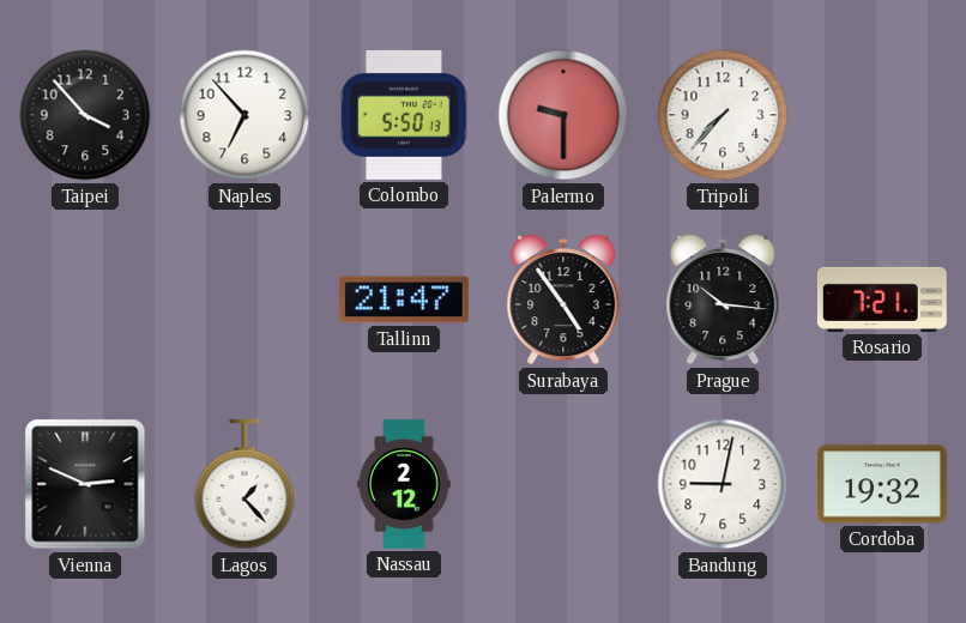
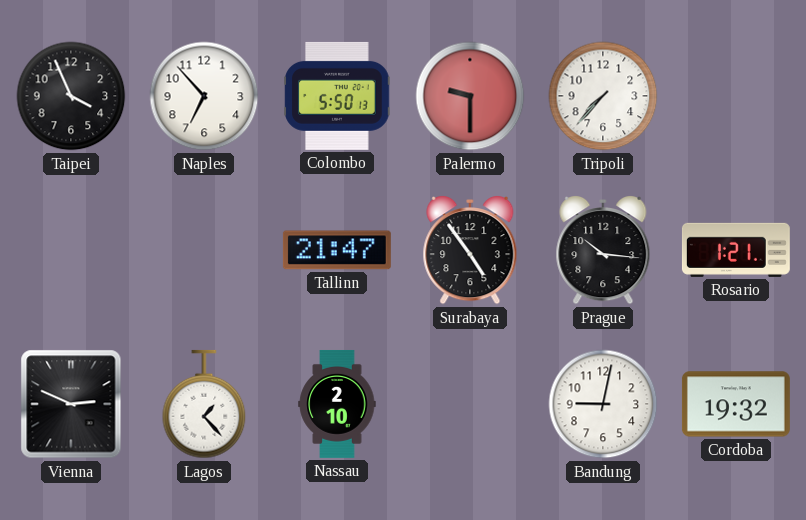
Taipei: 3:53 -> 3:56
Rosario: 7:21 -> 1:21
Nassau: 2:12 -> 2:10
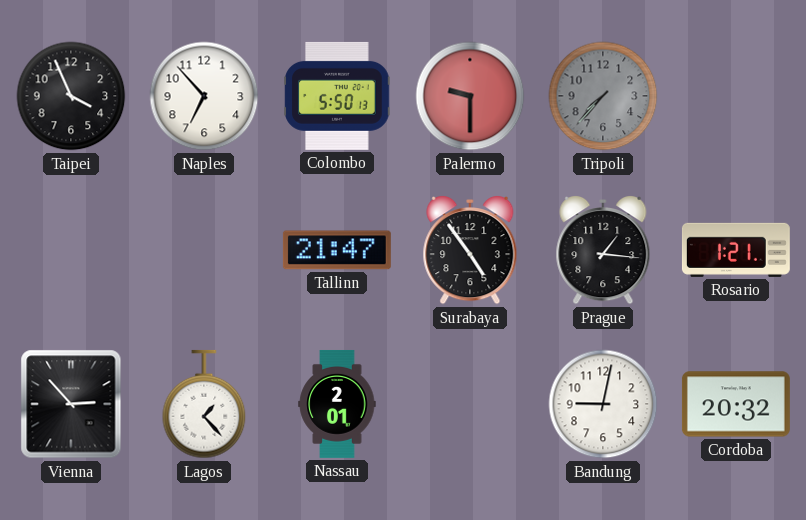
Tripoli dial: white -> grey
Prague: 10:16 -> 1:16
Vienna: 2:49 -> 2:53
Nassau: 2:10 -> 2:01
Cordoba: 19:32 -> 20:32
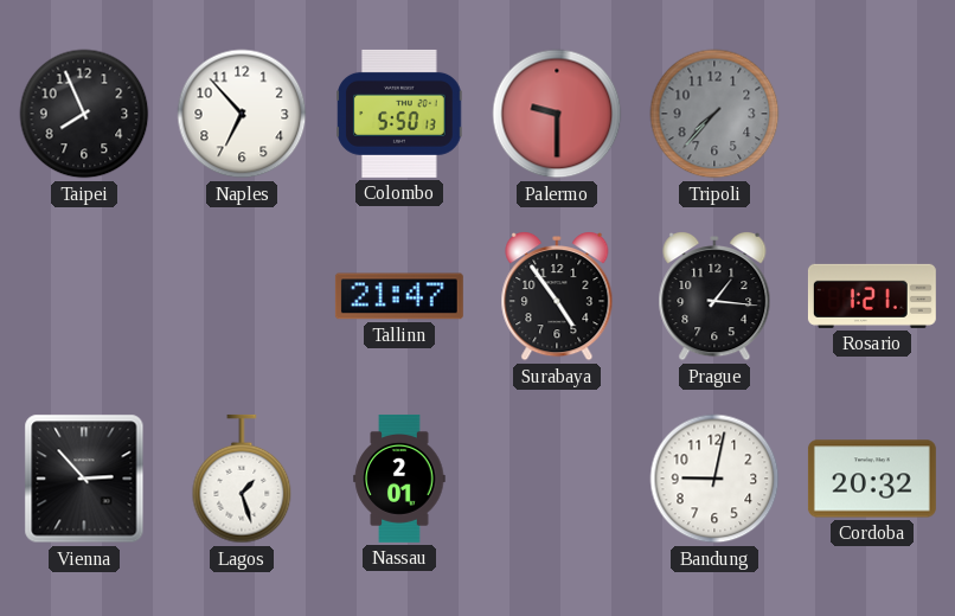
Taipei: 3:56 -> 7:56
Lagos: 1:23 -> 1:27
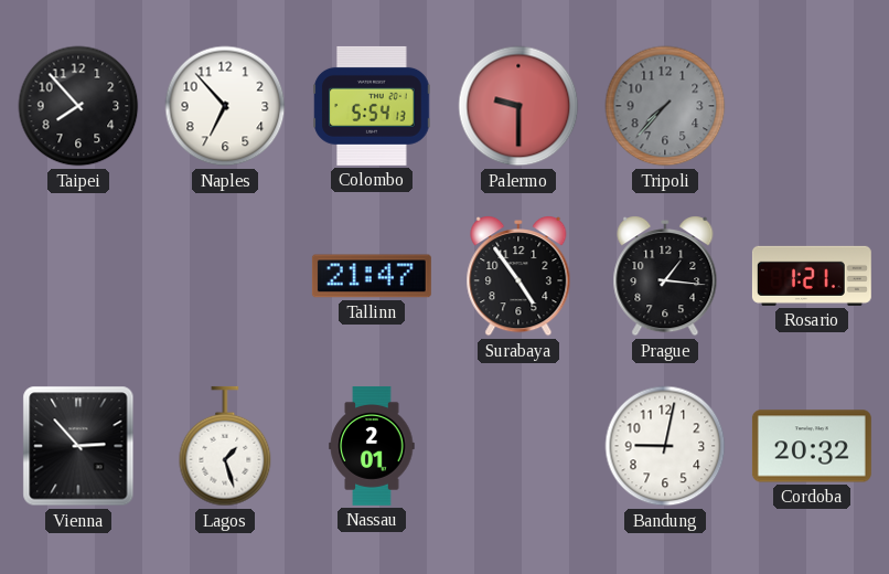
Taipei: 7:56 -> 7:53
Colombo: 5:50 -> 5:54
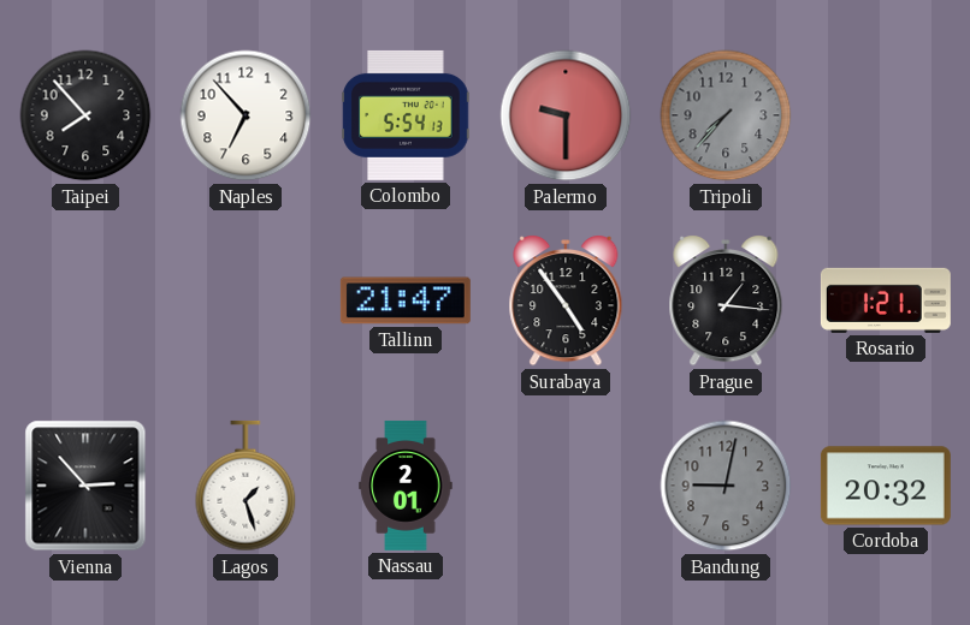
Bandung dial: white -> grey
